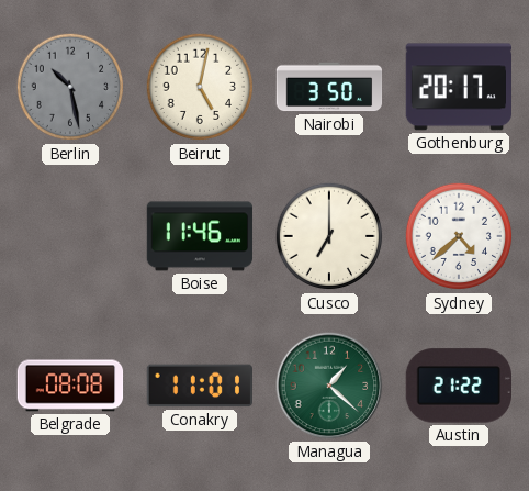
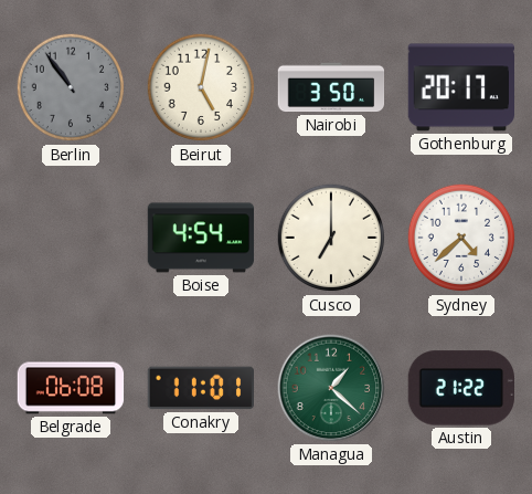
Berlin: 10:28 -> 10:54
Boise: 11:46 -> 4:54
Belgrade: 08:08 -> 06:08
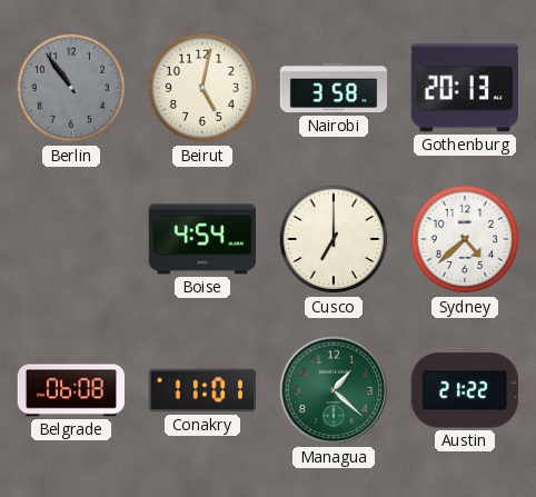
Nairobi: 3:50 -> 3:58
Gothenburg: 20:17 -> 20:13
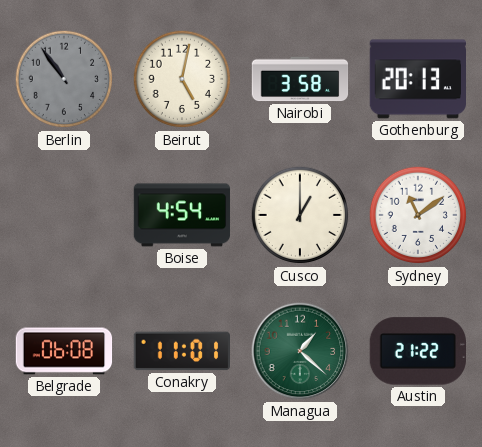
Cusco: 7:00 -> 1:00
Sydney: 4:38 -> 11:09
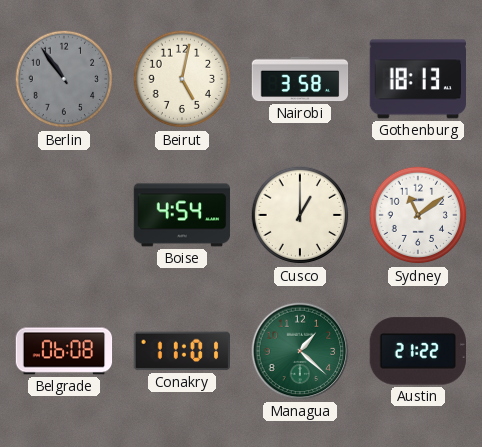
Gothenburg: 20:13 -> 18:13
